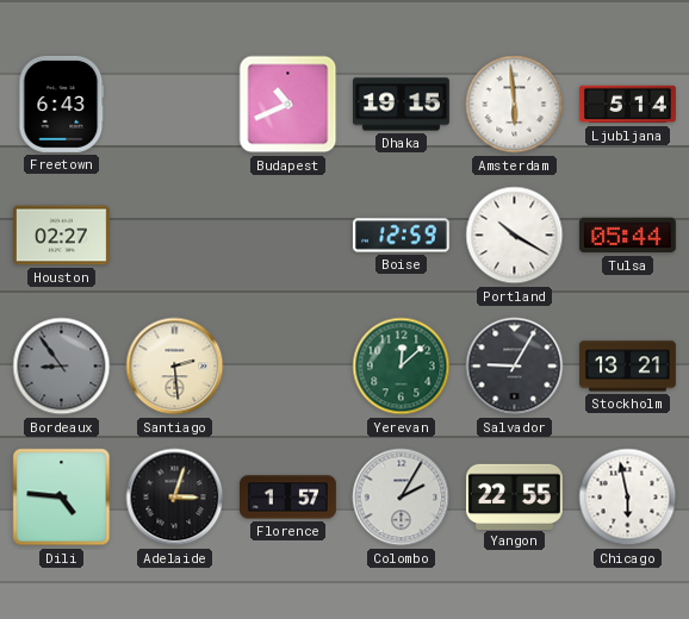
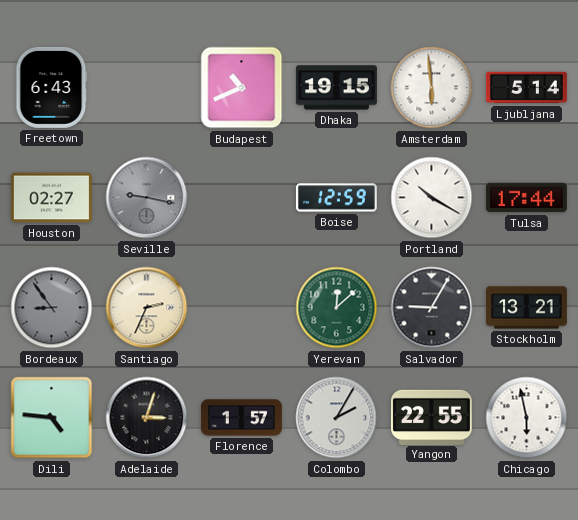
Seville: none -> 9:17
Tulsa: 05:44 -> 17:44
Santiago: 2:29 -> 2:34
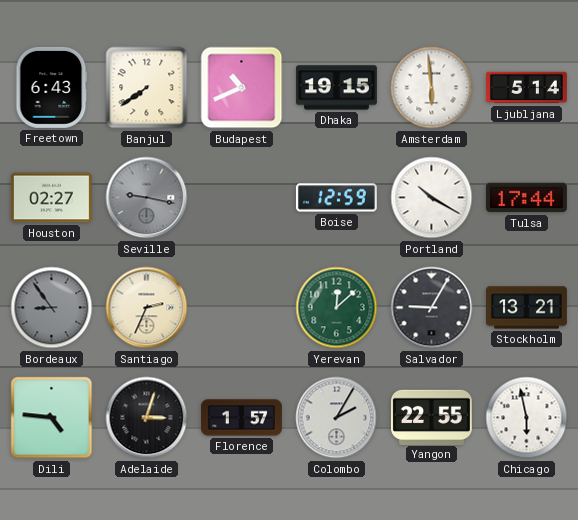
Banjul: none -> 7:39
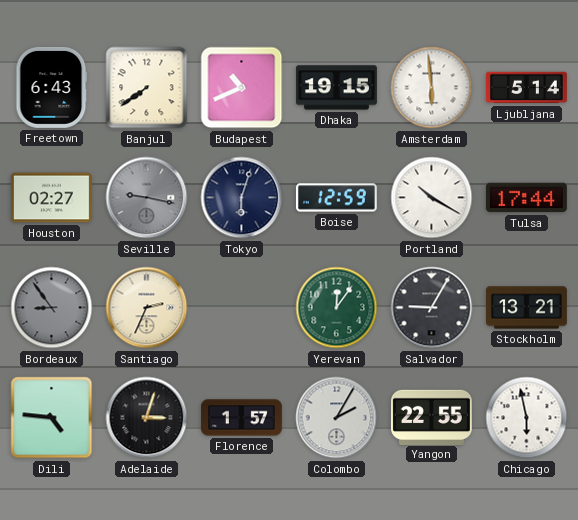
Tokyo: none -> 6:03
Yerevan: 12:08 -> 12:06
